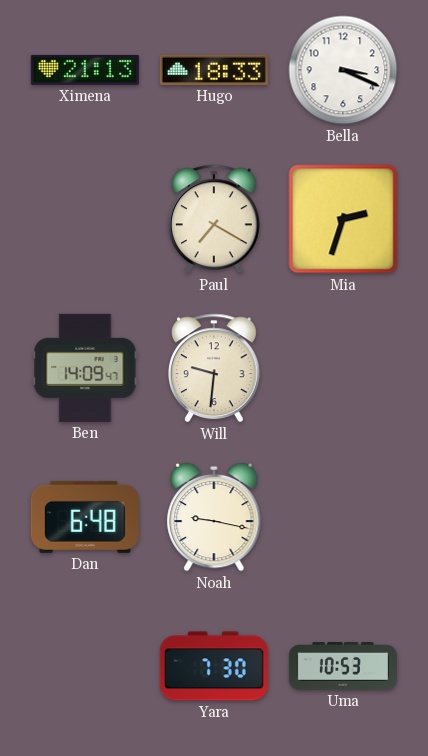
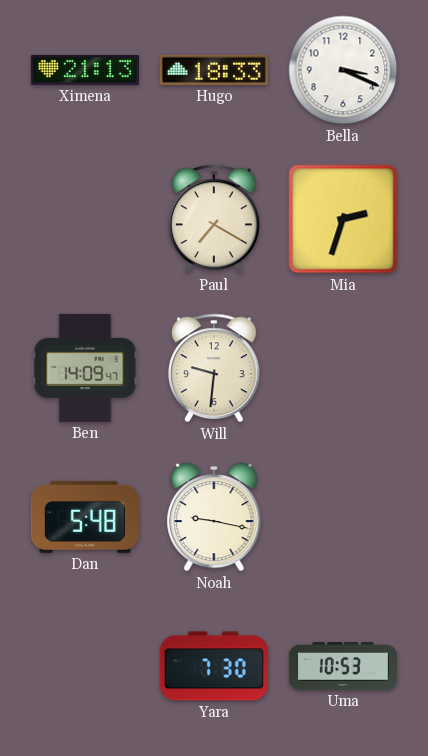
Dan: 6:48 -> 5:48
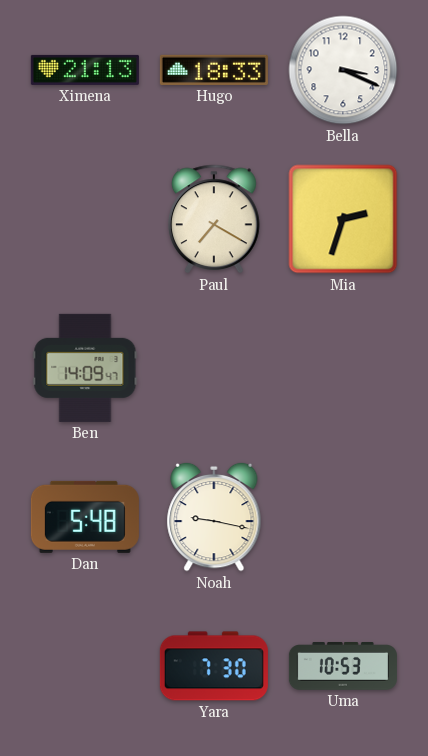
Will: 9:31 -> none
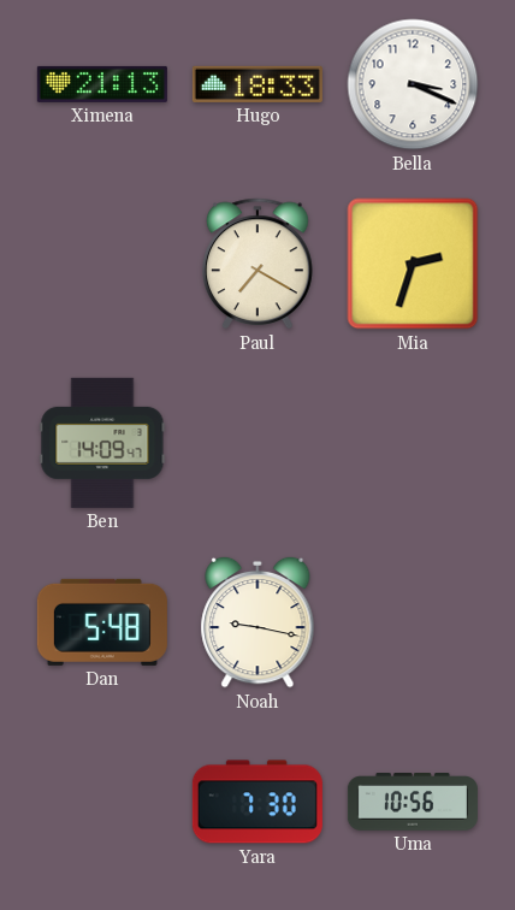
Uma: 10:53 -> 10:56
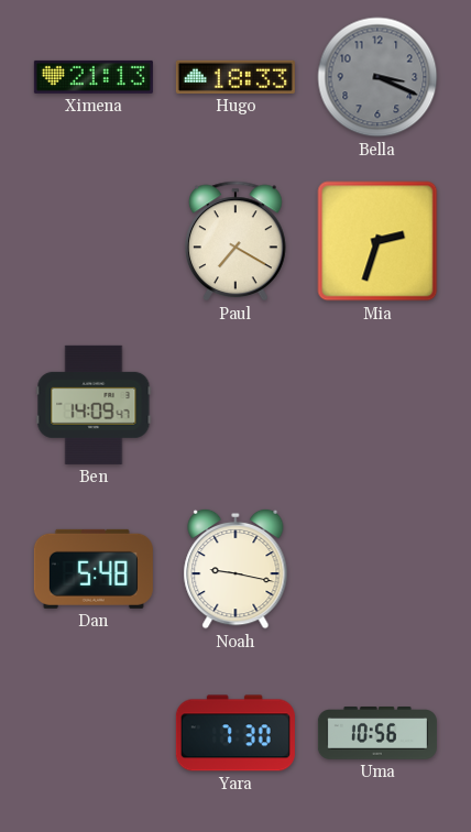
Bella dial: white -> grey
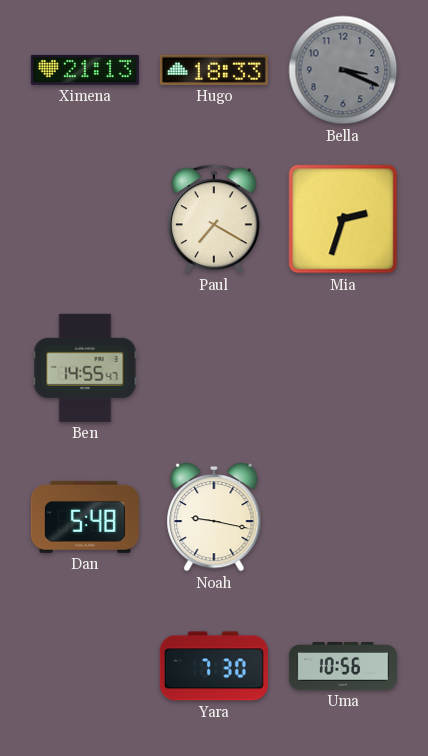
Ben: 14:09 -> 14:55
